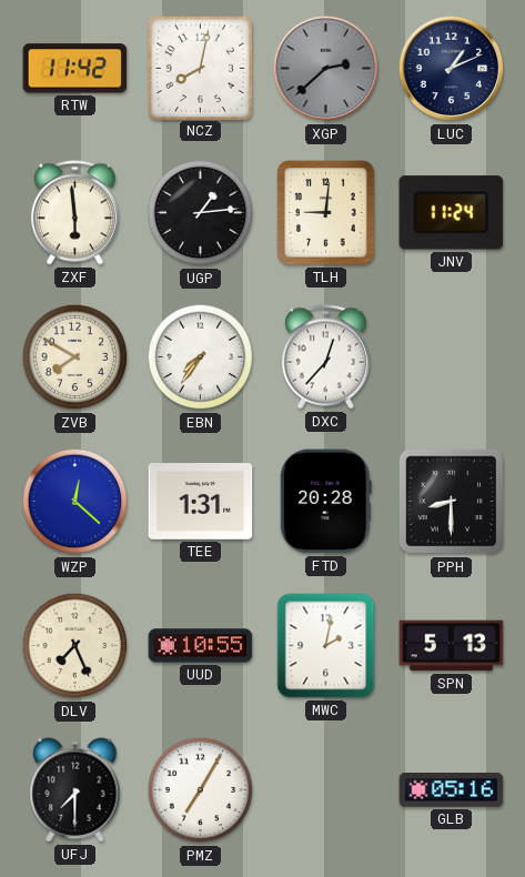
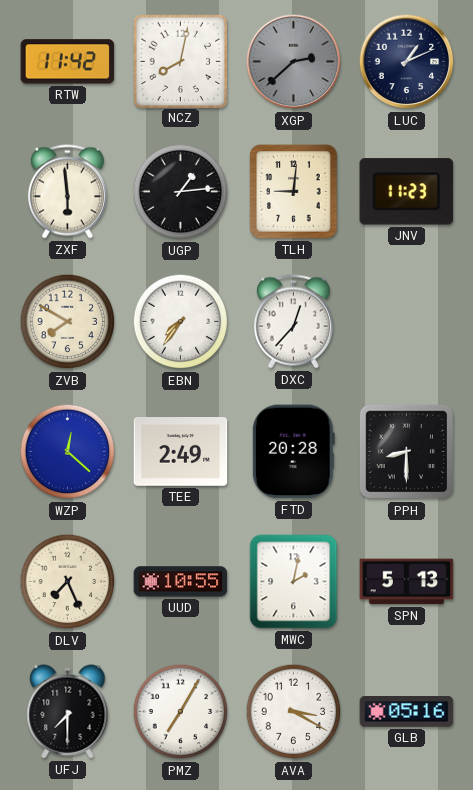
JNV: 11:24 -> 11:23
TEE: 1:31 -> 2:49
AVA: none -> 3:20
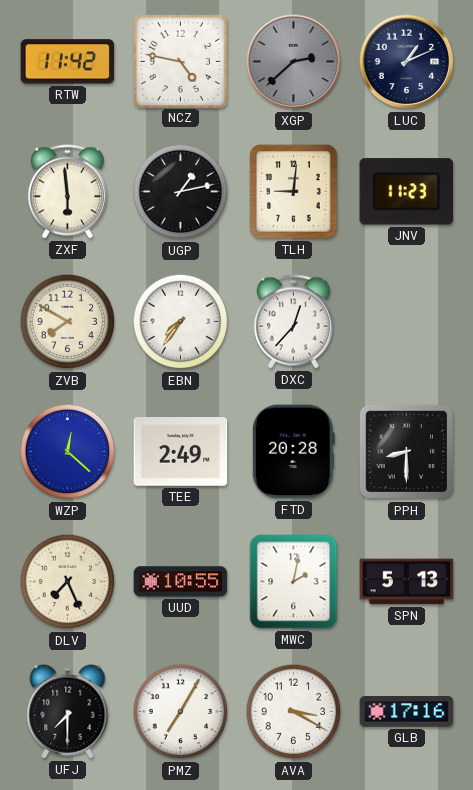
NCZ: 8:02 -> 4:47
UGP: 1:14 -> 1:13
GLB: 05:16 -> 17:16
